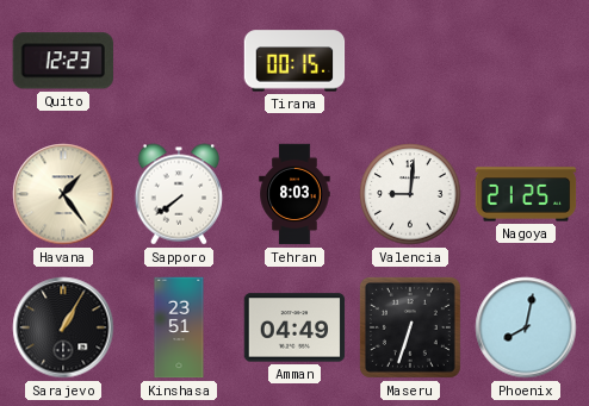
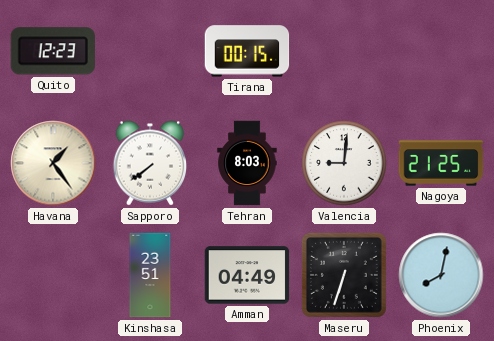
Sarajevo: 1:05 -> none
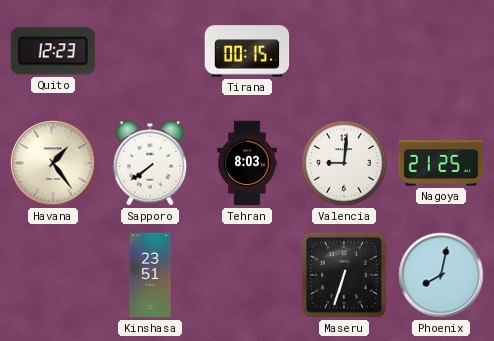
Amman: 04:49 -> none
